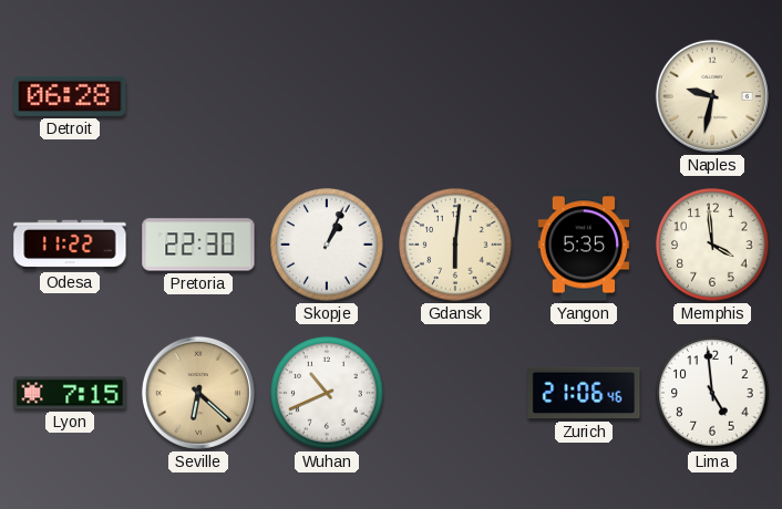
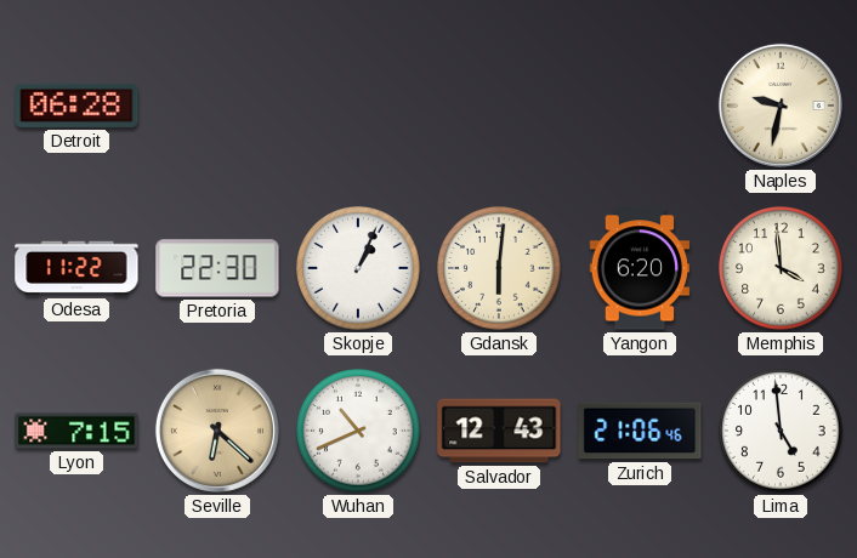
Yangon: 5:35 -> 6:20
Salvador: none -> 12:43
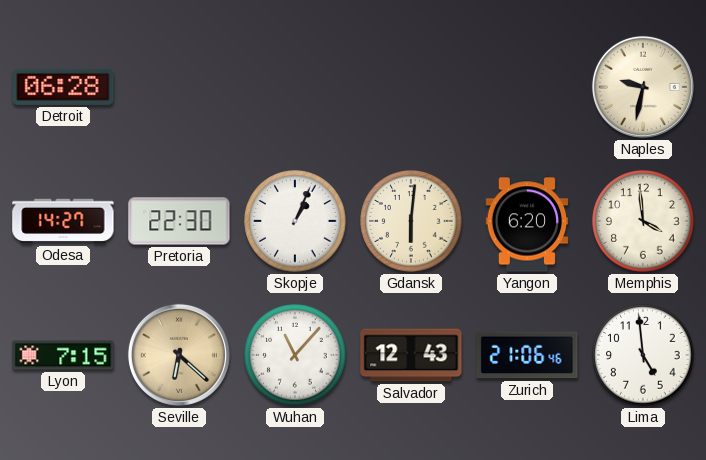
Odesa: 11:22 -> 14:27
Wuhan: 10:41 -> 11:07
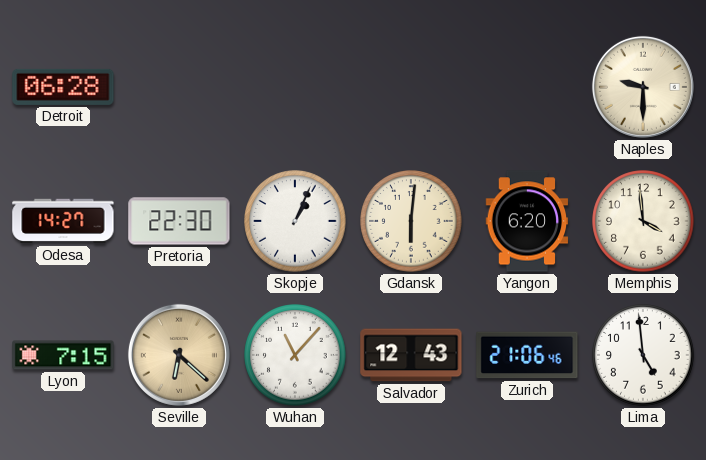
Naples: 9:32 -> 9:30
